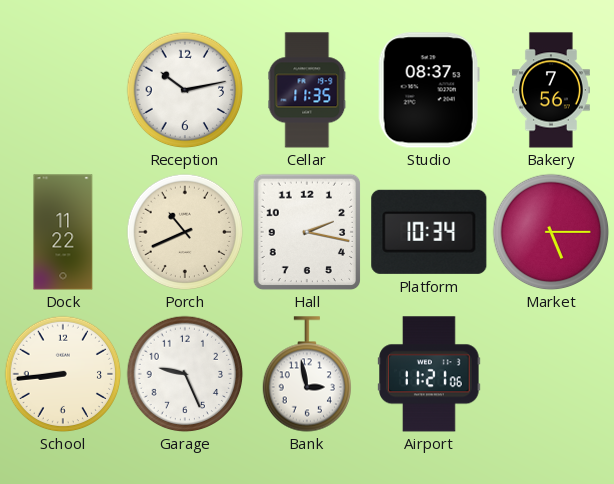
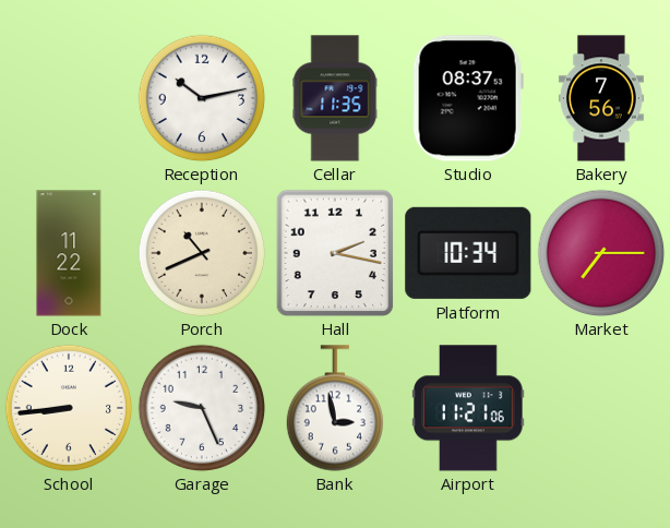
Market: 5:15 -> 7:15
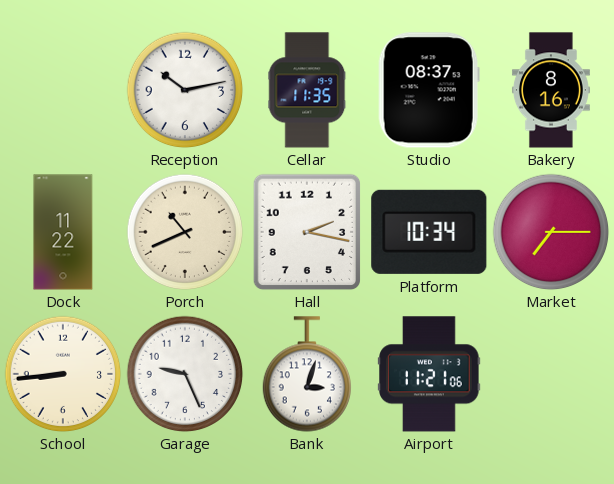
Bakery: 7:56 -> 8:16
Bank: 2:58 -> 3:03
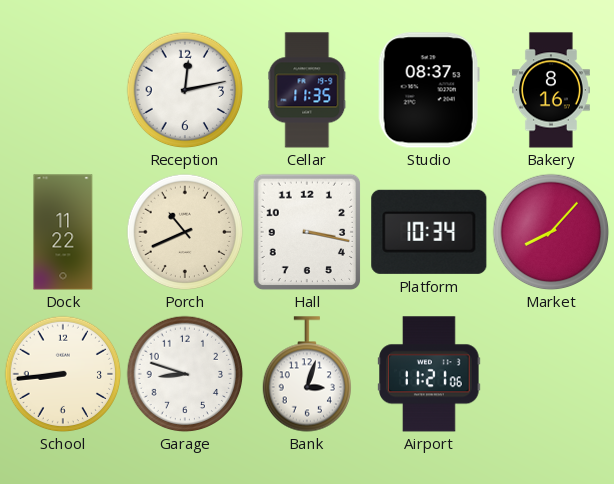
Reception: 10:13 -> 12:13
Hall: 2:17 -> 3:17
Market: 7:15 -> 8:07
Garage: 9:26 -> 8:48
